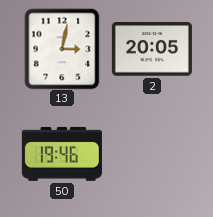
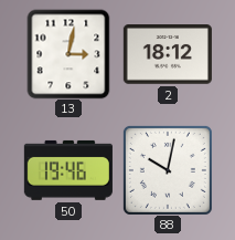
2: 20:05 -> 18:12
88: none -> 10:02
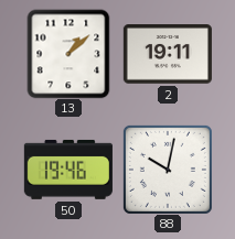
13: 3:02 -> 1:08
2: 18:12 -> 19:11
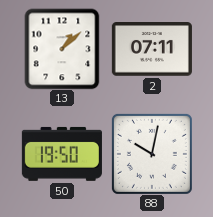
2: 19:11 -> 07:11
50: 19:46 -> 19:50
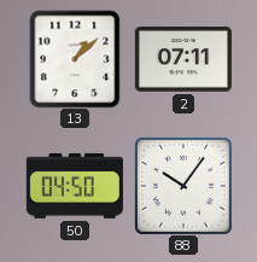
50: 19:50 -> 04:50
88: 10:02 -> 10:06
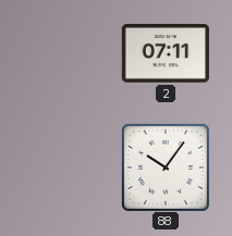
13: 1:08 -> none
50: 04:50 -> none
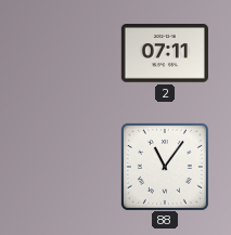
88: 10:06 -> 11:06
